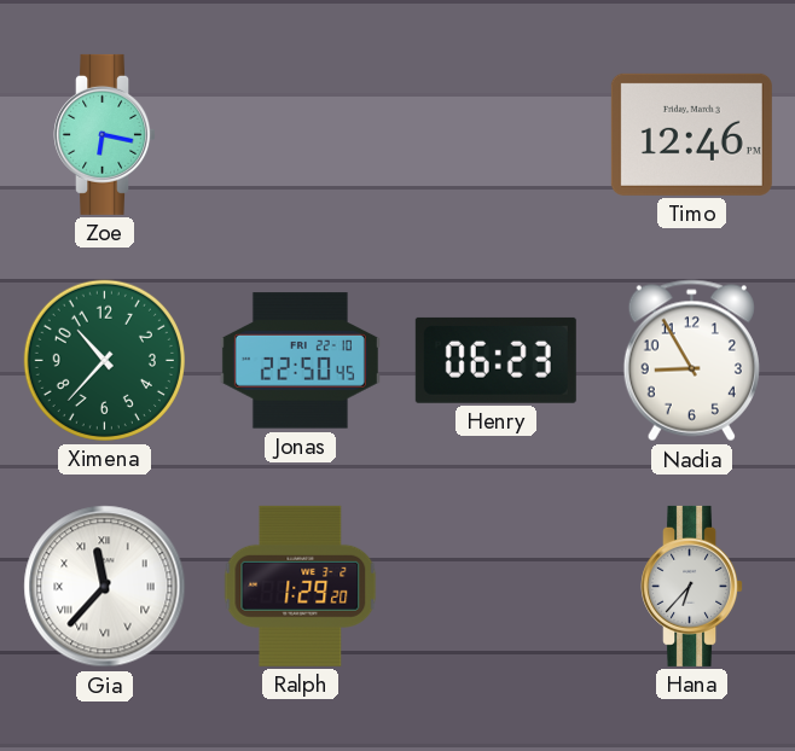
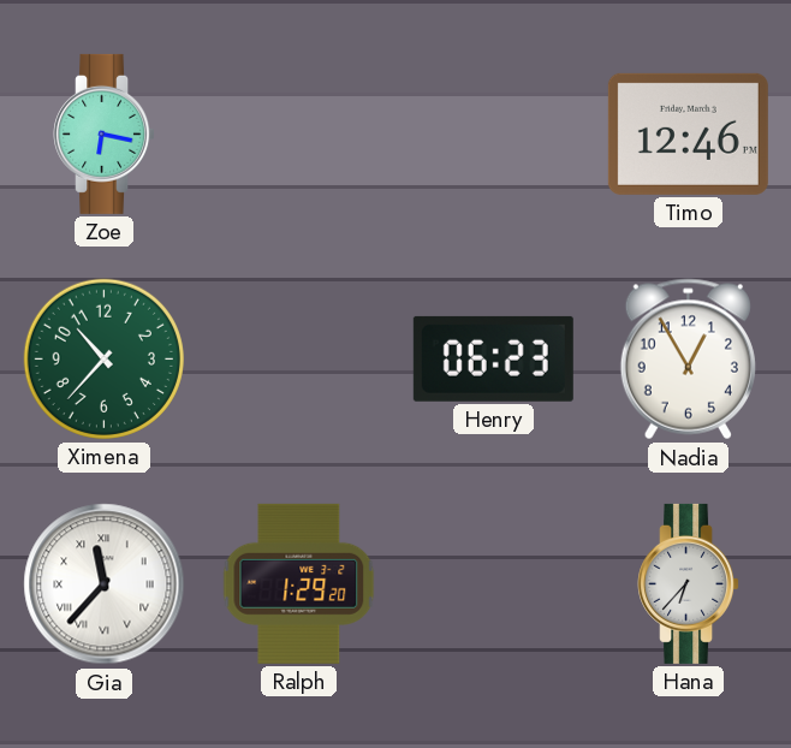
Jonas: 22:50 -> none
Nadia: 8:55 -> 12:55
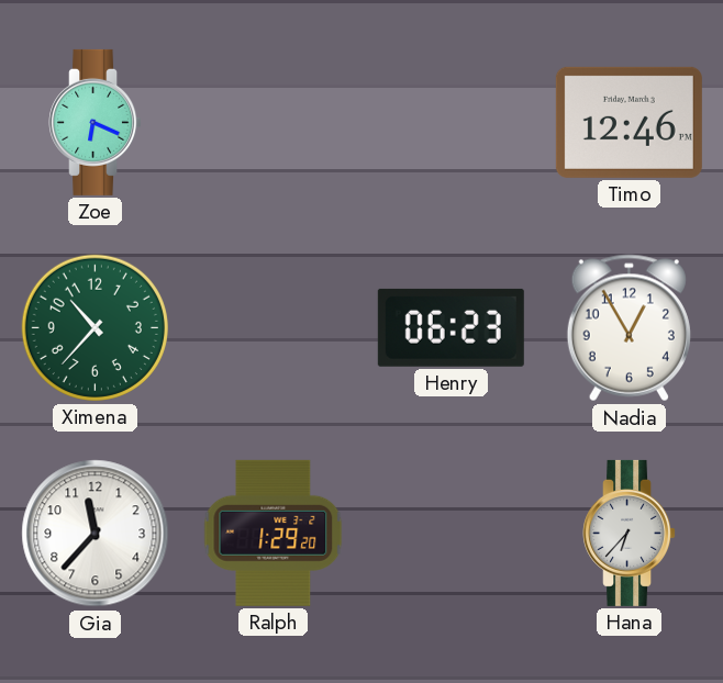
Zoe: 6:17 -> 6:19
Gia numerals: Roman -> Arabic
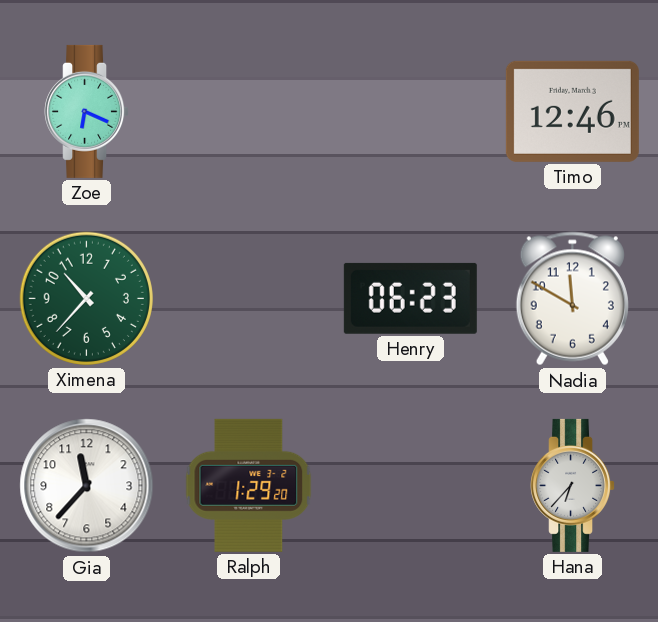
Nadia: 12:55 -> 11:50
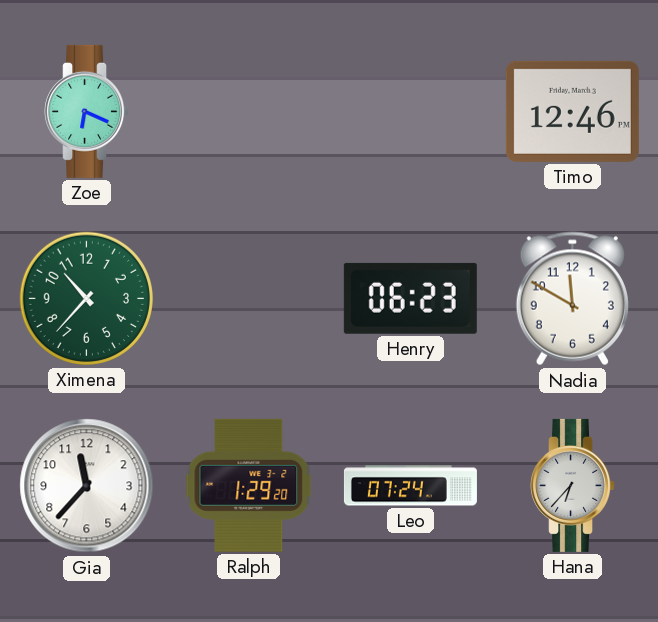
Leo: none -> 07:24
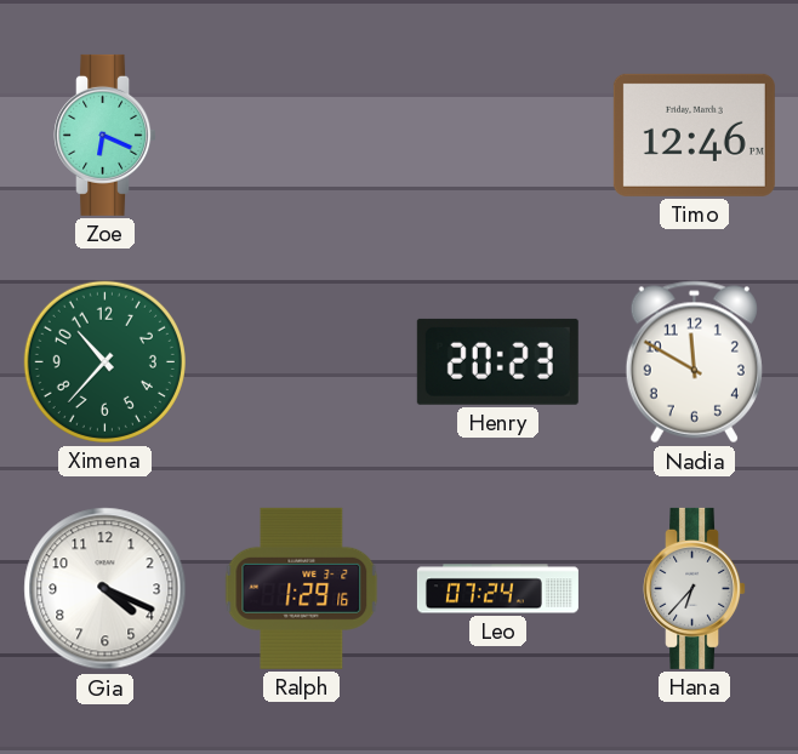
Henry: 06:23 -> 20:23
Gia: 11:37 -> 4:19
Ralph: 1:29:20 -> 1:29:16
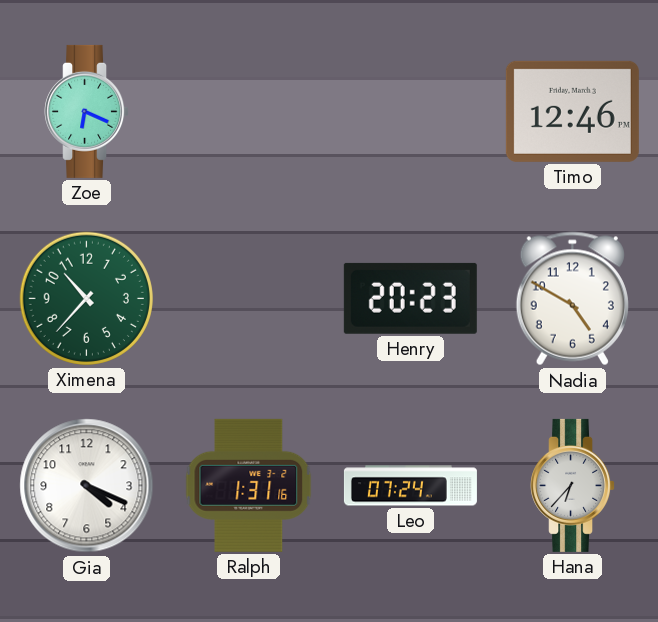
Nadia: 11:50 -> 4:50
Ralph: 1:29 -> 1:31
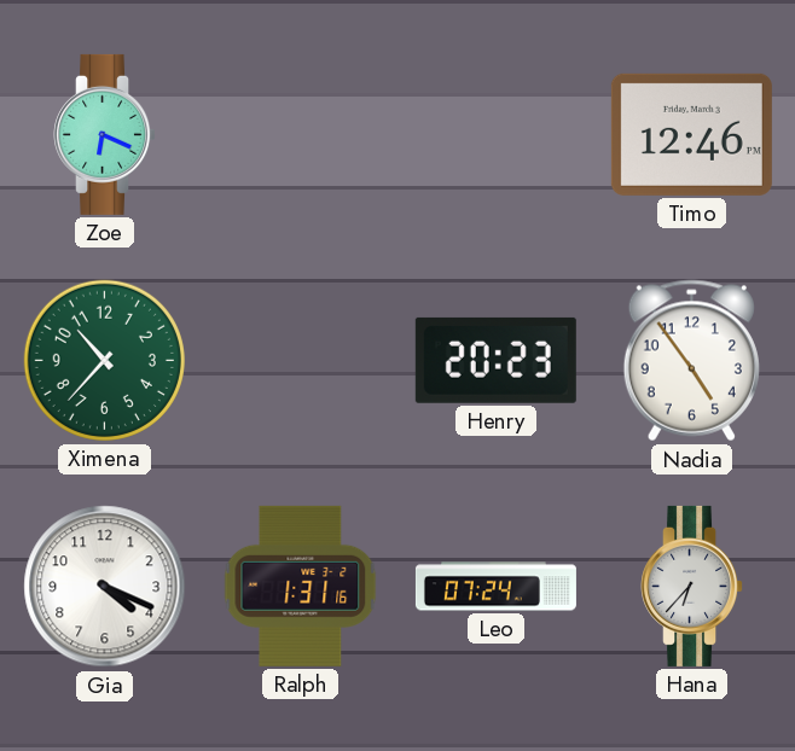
Nadia: 4:50 -> 4:54
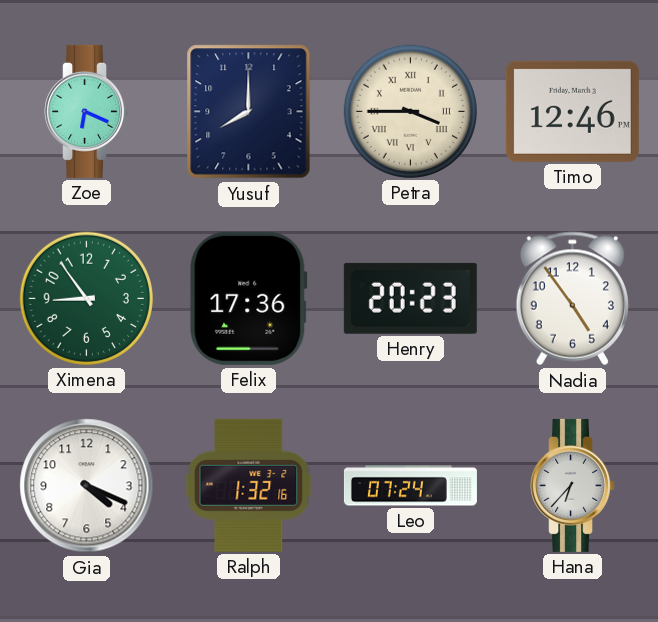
Yusuf: none -> 8:00
Petra: none -> 3:45
Ximena: 10:37 -> 8:54
Felix: none -> 17:36
Ralph: 1:31 -> 1:32
